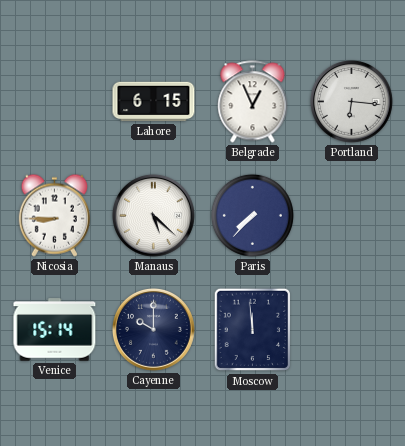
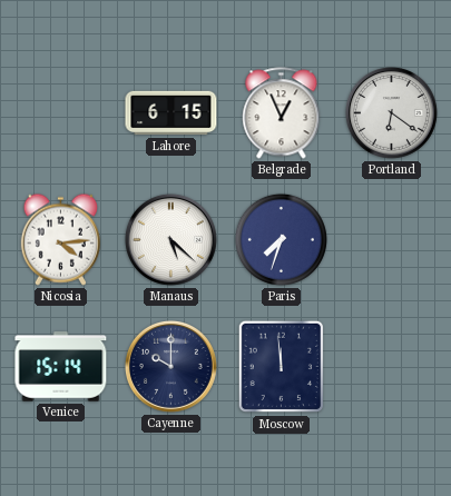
Portland: 6:16 -> 6:21
Nicosia: 8:45 -> 4:14
Paris: 7:37 -> 7:33
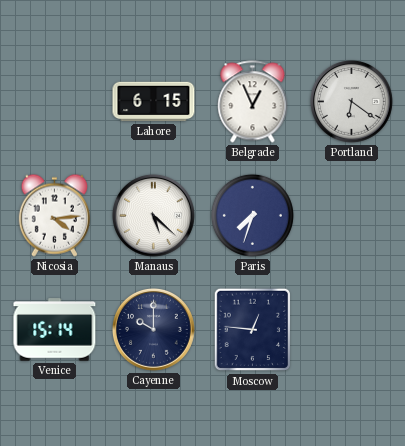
Moscow: 11:59 -> 12:46
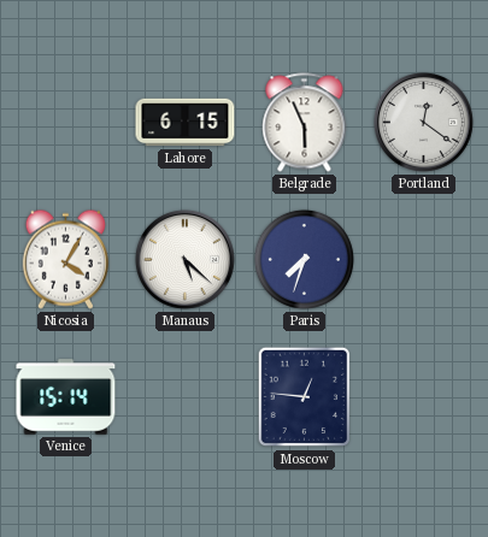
Belgrade: 12:56 -> 5:56
Portland: 6:21 -> 12:21
Nicosia: 4:14 -> 4:05
Cayenne: 10:00 -> none
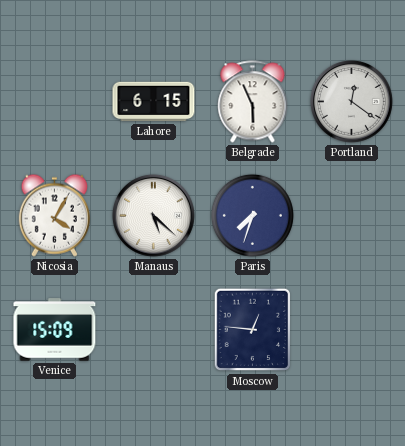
Venice: 15:14 -> 15:09
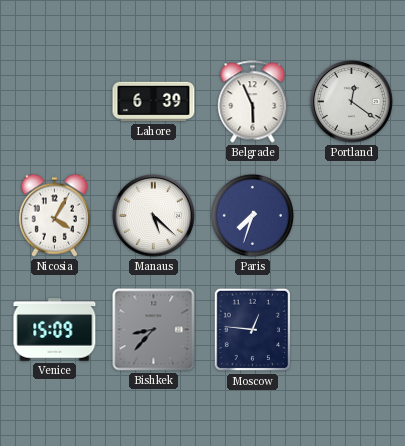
Lahore: 6:15 -> 6:39
Bishkek: none -> 8:37
